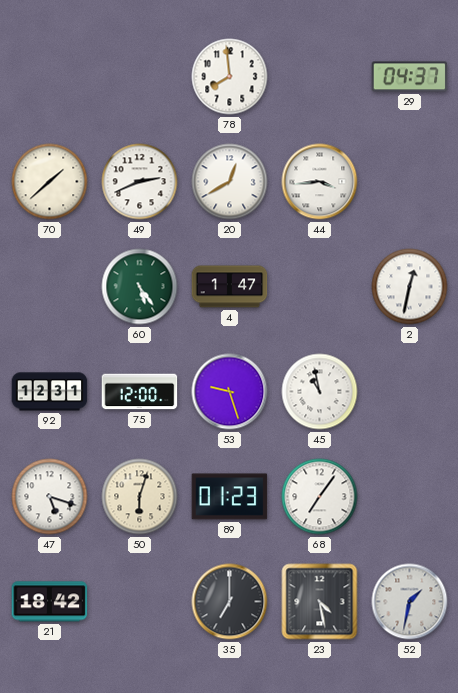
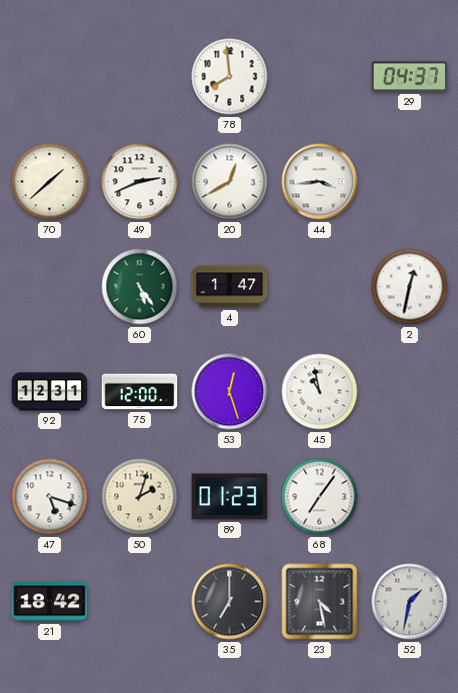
53: 9:27 -> 12:27
50: 6:03 -> 2:03
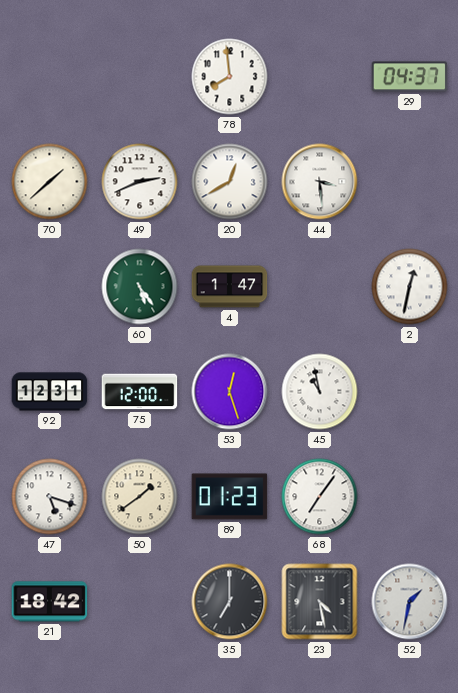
44: 3:44 -> 3:29
50: 2:03 -> 1:39
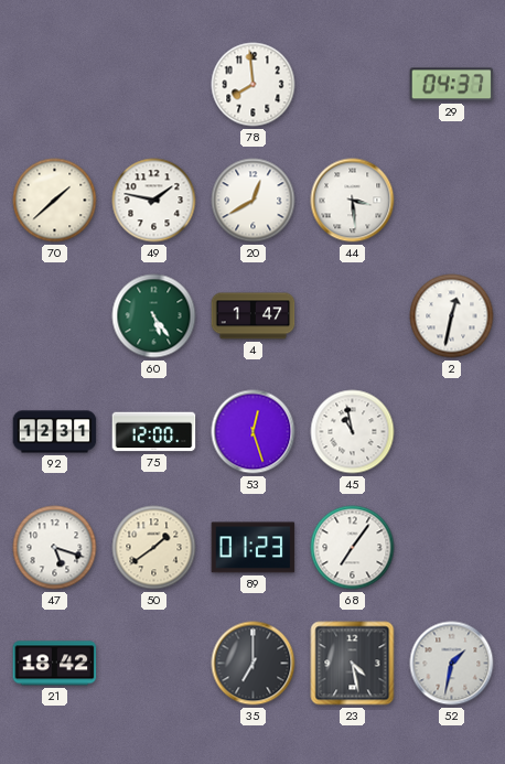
49: 2:41 -> 1:47
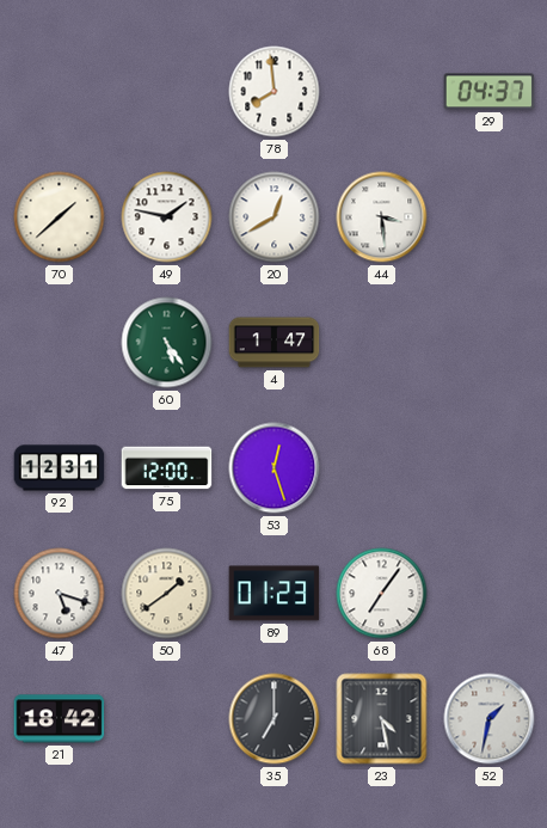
2: 12:32 -> none
45: 10:58 -> none
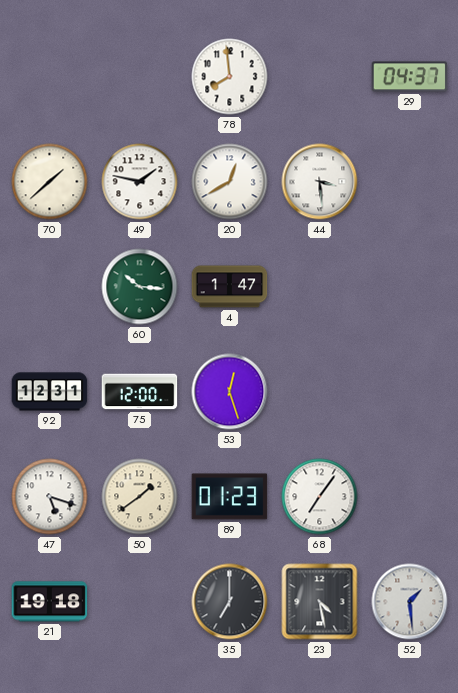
60: 5:24 -> 10:16
21: 18:42 -> 19:18
52: 1:32 -> 1:29
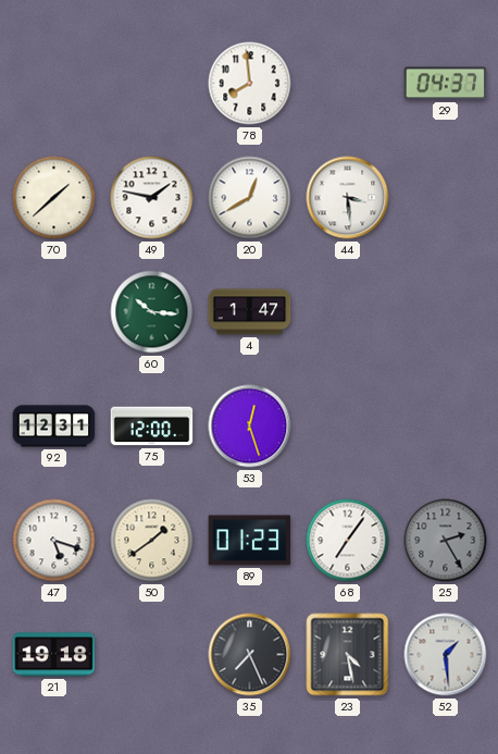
25: none -> 2:25
35: 7:00 -> 7:26
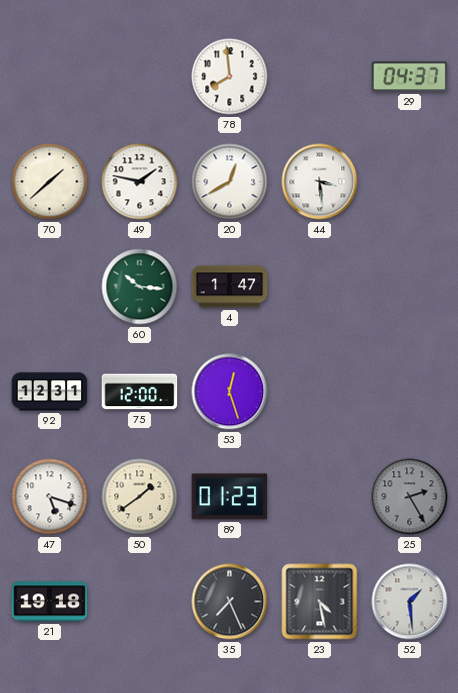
68: 7:06 -> none
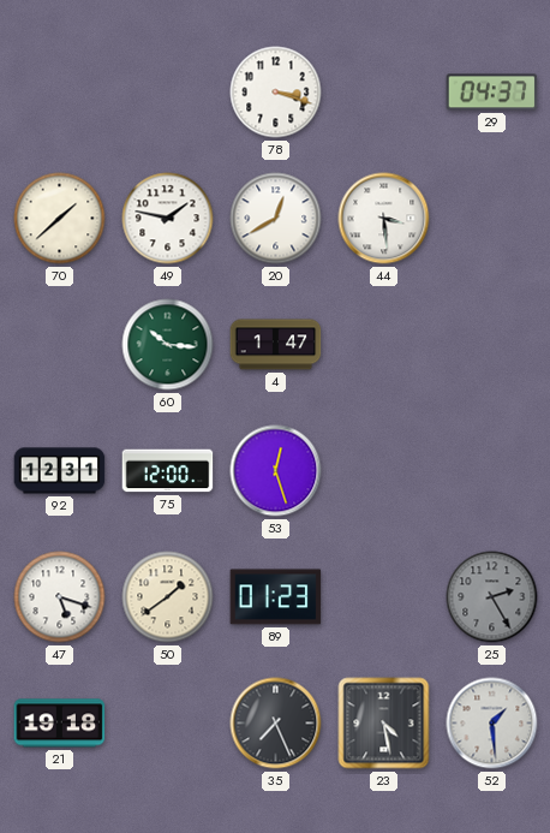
78: 7:59 -> 3:18
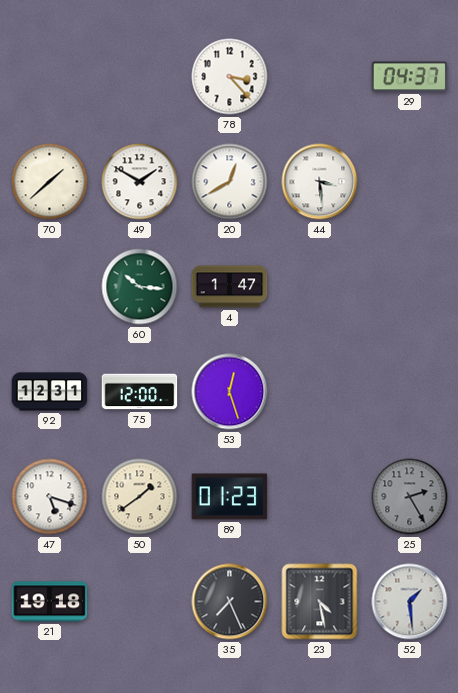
78: 3:18 -> 3:23
49: 1:47 -> 1:50
